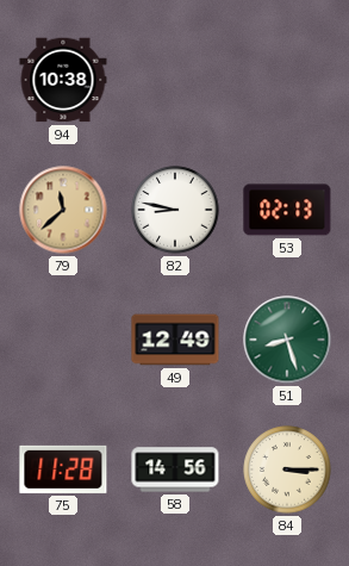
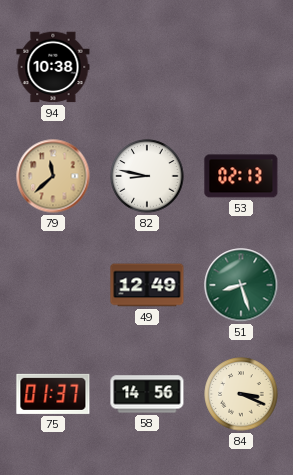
75: 11:28 -> 01:37
84: 3:15 -> 3:19
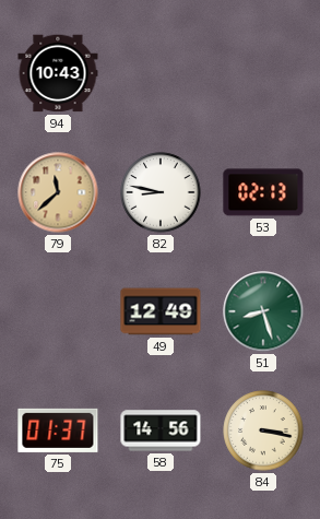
94: 10:38 -> 10:43
84: 3:19 -> 3:17
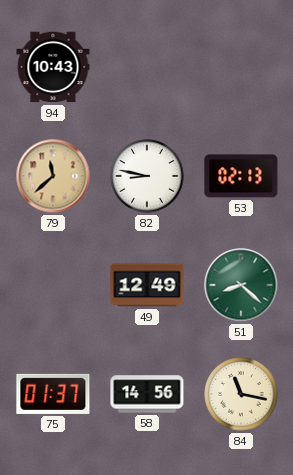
51: 8:27 -> 8:22
84: 3:17 -> 11:17
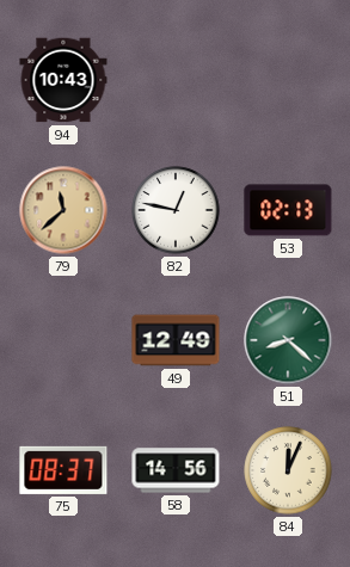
82: 8:47 -> 12:47
75: 01:37 -> 08:37
84: 11:17 -> 12:04
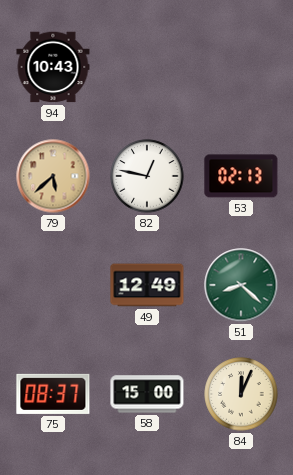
79: 11:38 -> 5:38
58: 14:56 -> 15:00
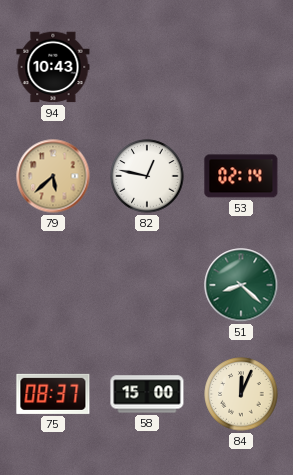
53: 02:13 -> 02:14
49: 12:49 -> none
